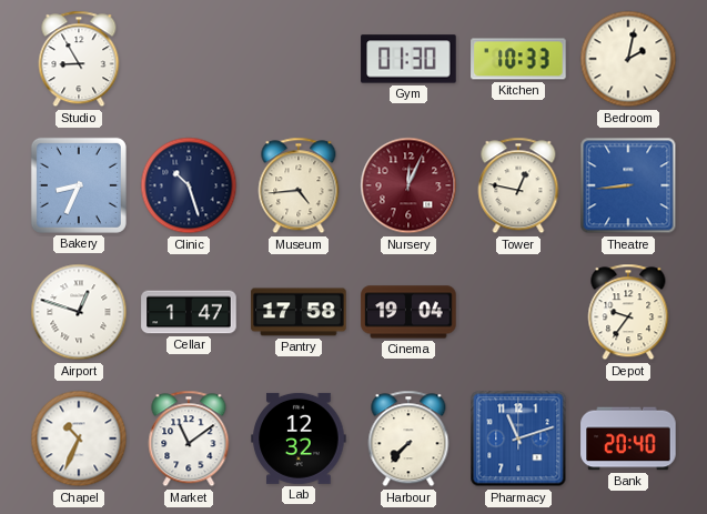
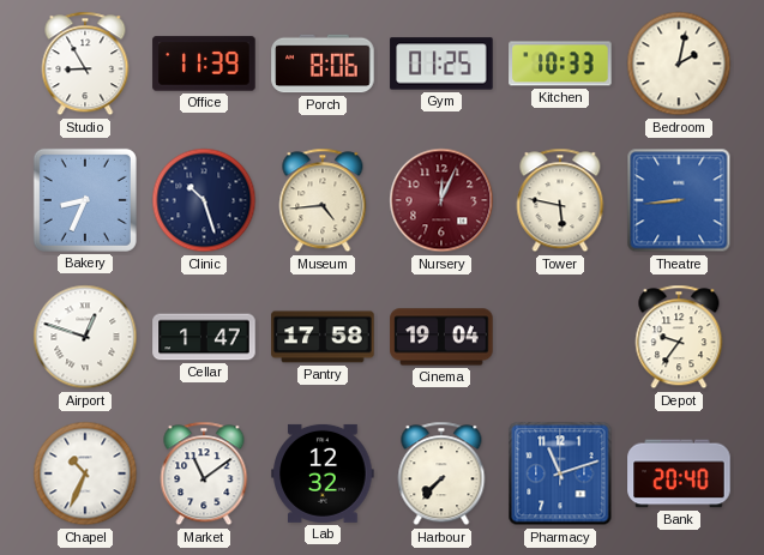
Office: none -> 11:39
Porch: none -> 8:06
Gym: 01:30 -> 01:25
Tower: 12:47 -> 5:47
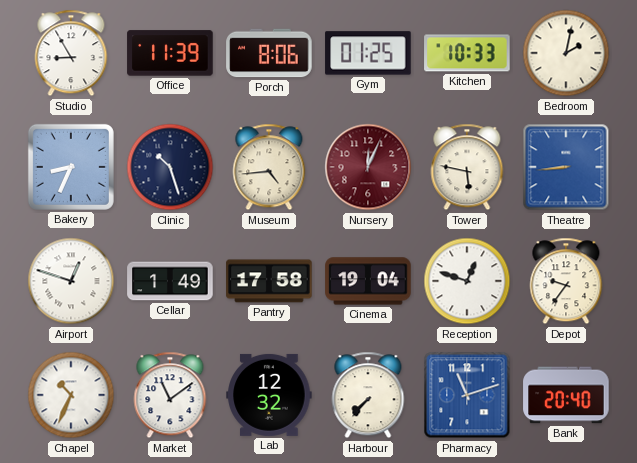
Cellar: 1:47 -> 1:49
Reception: none -> 12:48
